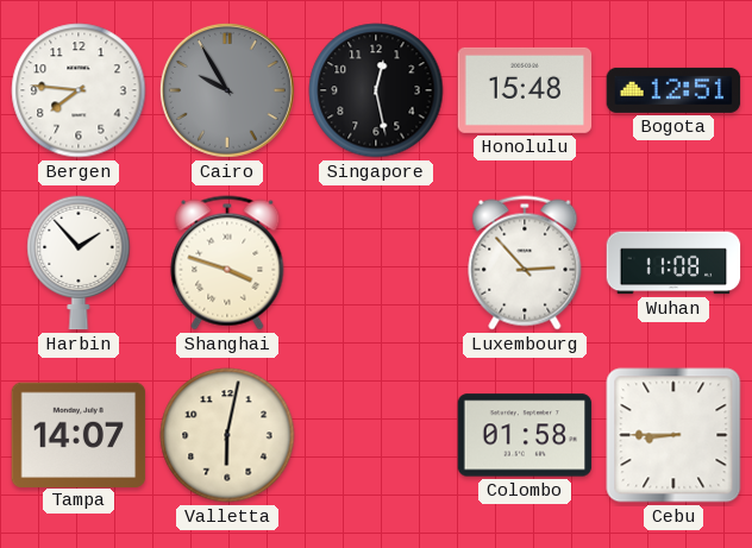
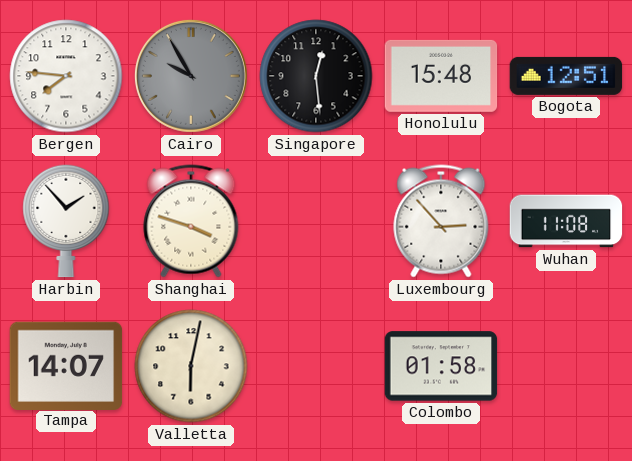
Singapore: 12:28 -> 12:29
Cebu: 8:45 -> none
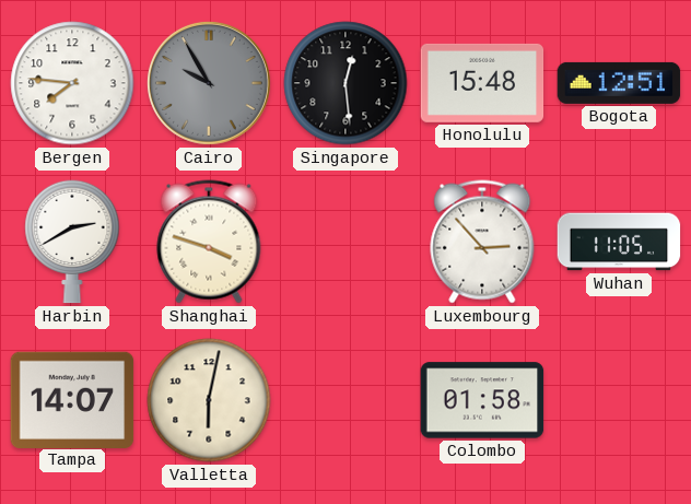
Harbin: 1:53 -> 2:40
Wuhan: 11:08 -> 11:05
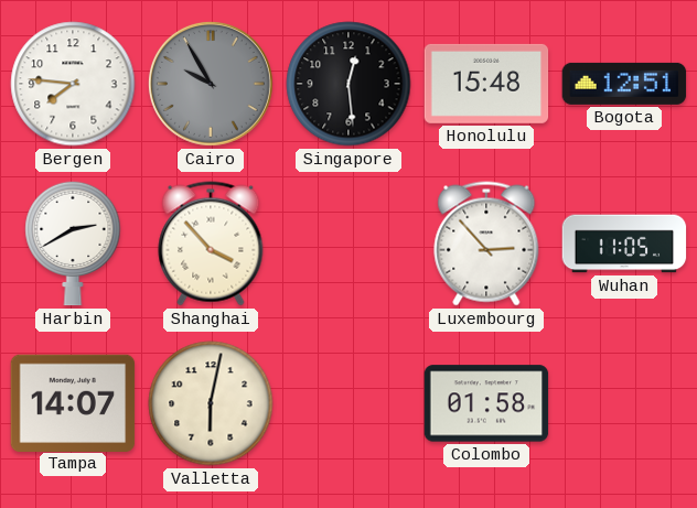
Shanghai: 3:48 -> 3:53
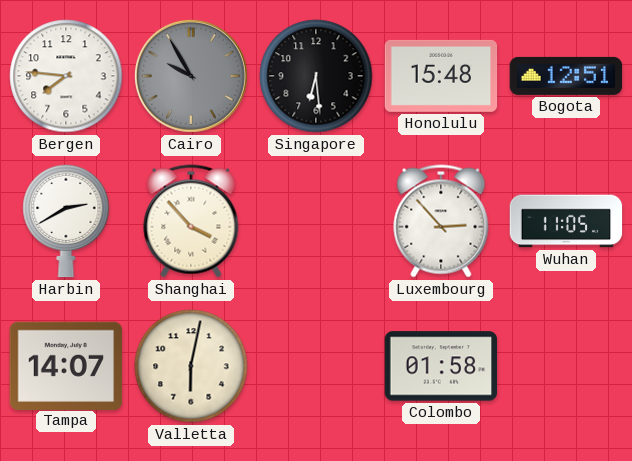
Singapore: 12:29 -> 6:29
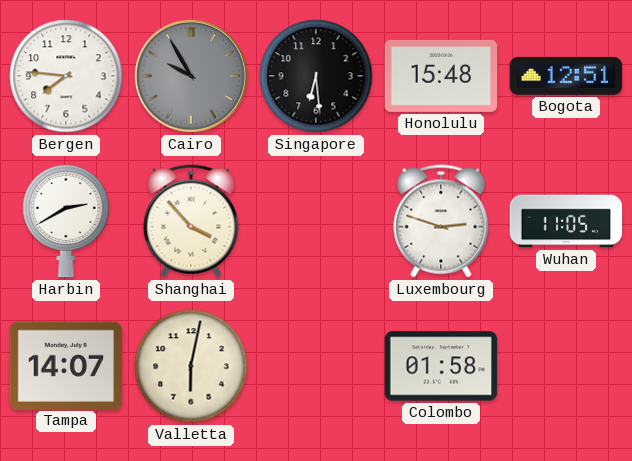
Luxembourg: 2:53 -> 2:48
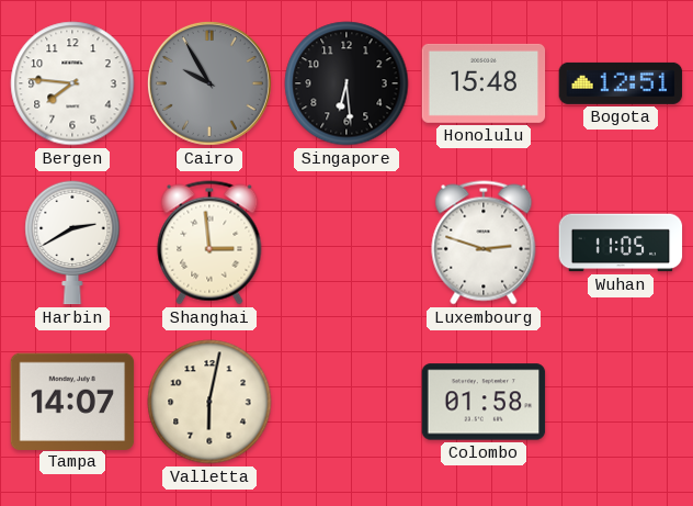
Shanghai: 3:53 -> 2:59
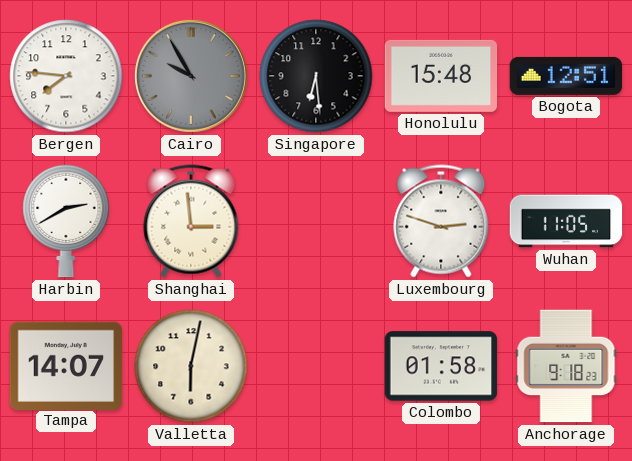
Anchorage: none -> 9:18
